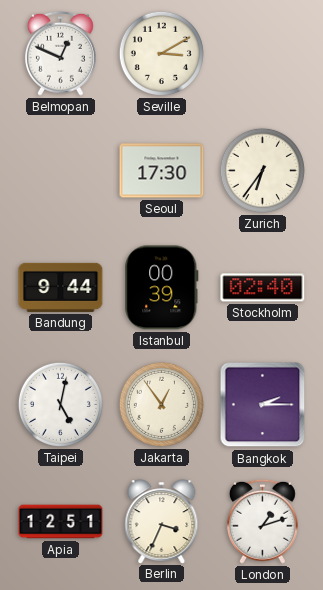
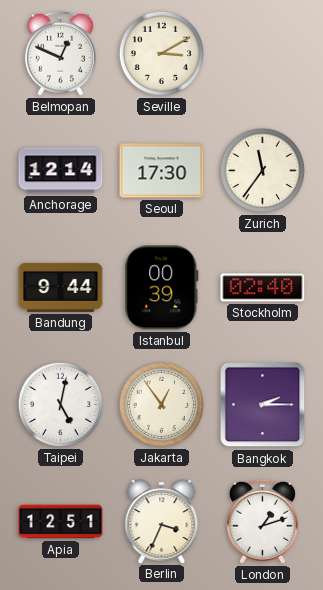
Anchorage: none -> 12:14
Zurich: 6:36 -> 11:36
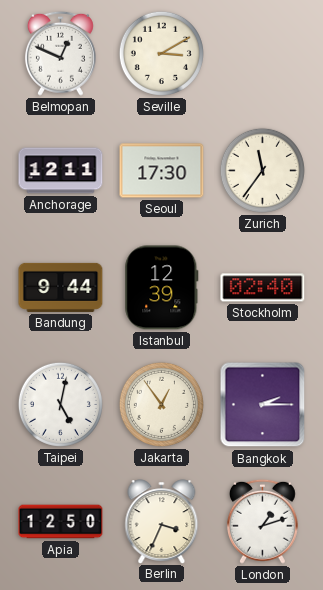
Anchorage: 12:14 -> 12:11
Istanbul: 00:39 -> 12:39
Apia: 12:51 -> 12:50
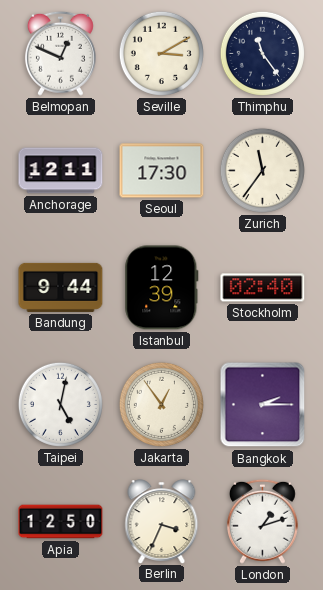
Thimphu: none -> 11:24
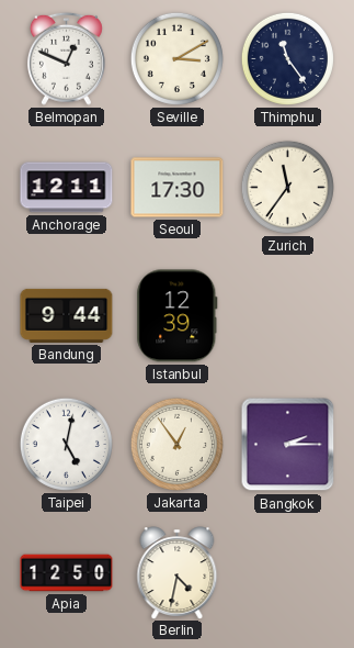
Stockholm: 02:40 -> none
Berlin: 3:34 -> 4:32
London: 1:12 -> none
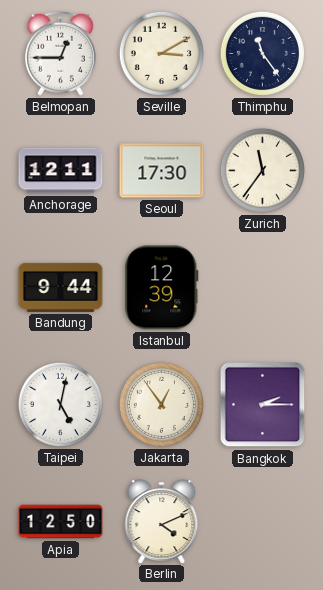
Belmopan: 12:49 -> 12:45
Berlin: 4:32 -> 4:11
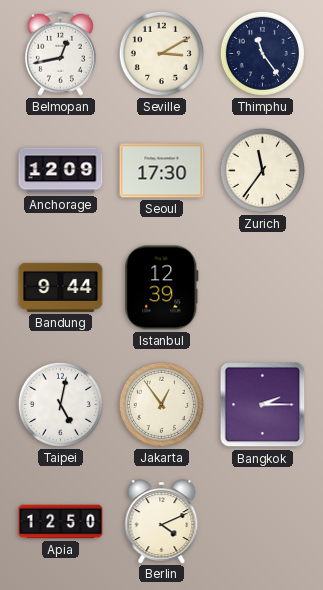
Belmopan: 12:45 -> 12:43
Anchorage: 12:11 -> 12:09
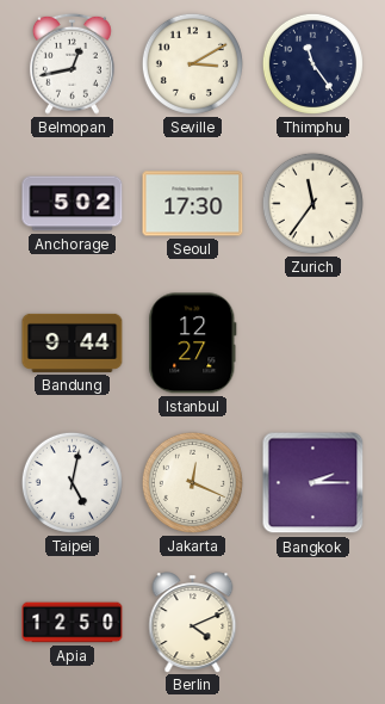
Anchorage: 12:09 -> 5:02
Istanbul: 12:39 -> 12:27
Jakarta: 12:54 -> 12:19
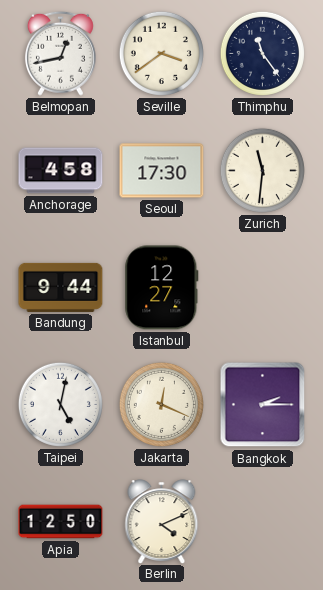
Seville: 3:10 -> 3:39
Anchorage: 5:02 -> 4:58
Zurich: 11:36 -> 11:31
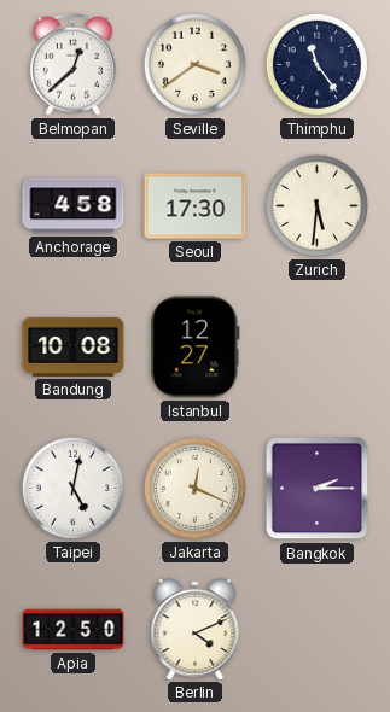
Belmopan: 12:43 -> 12:38
Zurich: 11:31 -> 5:31
Bandung: 9:44 -> 10:08
